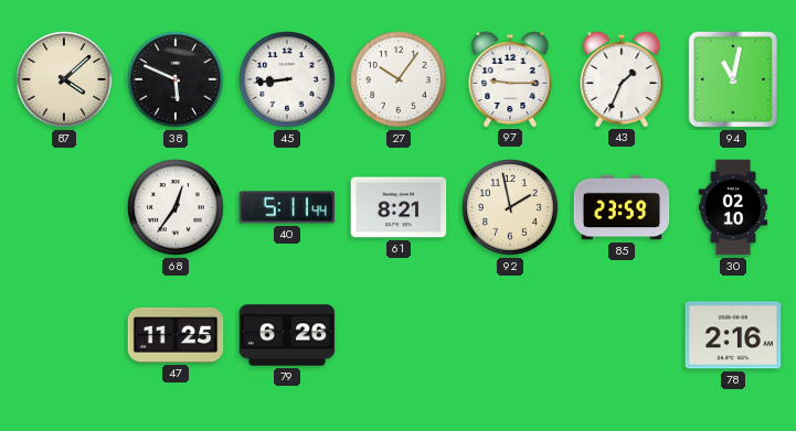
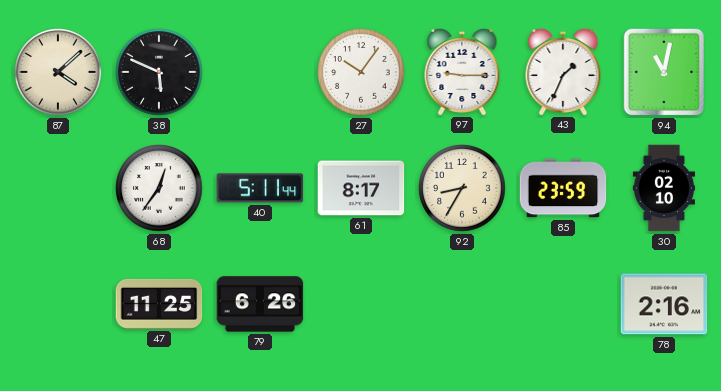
45: 8:44 -> none
61: 8:21 -> 8:17
92: 1:58 -> 8:35
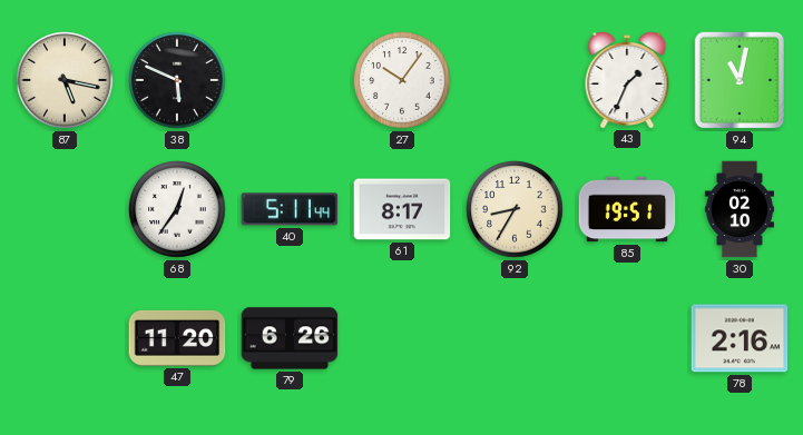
87: 4:08 -> 5:17
97: 9:15 -> none
85: 23:59 -> 19:51
47: 11:25 -> 11:20
